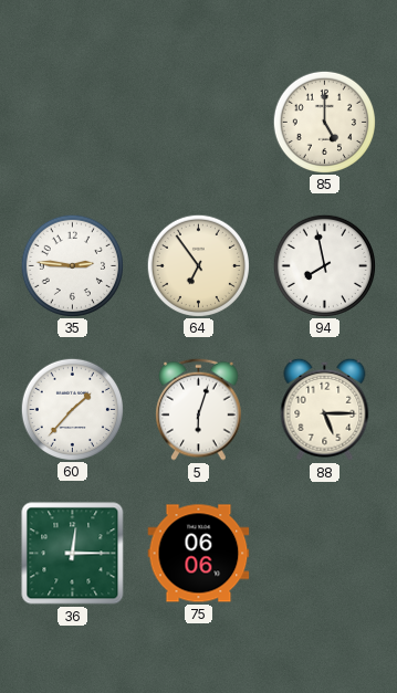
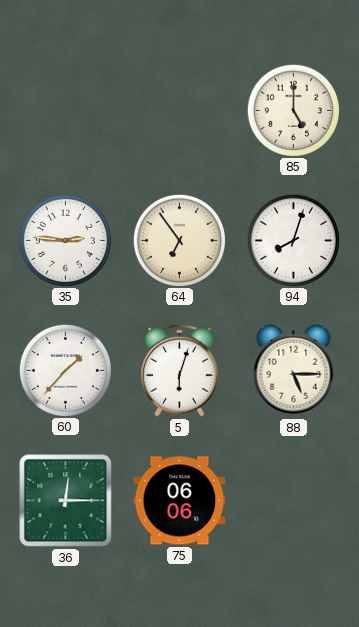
94: 7:58 -> 8:03
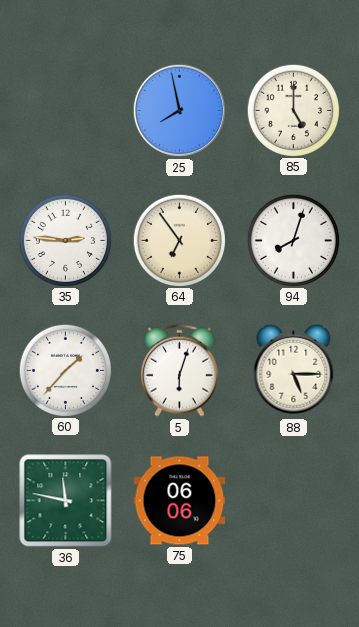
25: none -> 7:58
36: 12:15 -> 11:47
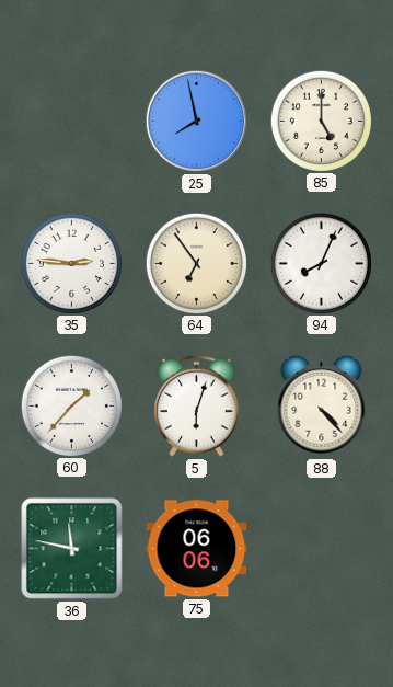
94: 8:03 -> 8:04
88: 5:15 -> 4:23
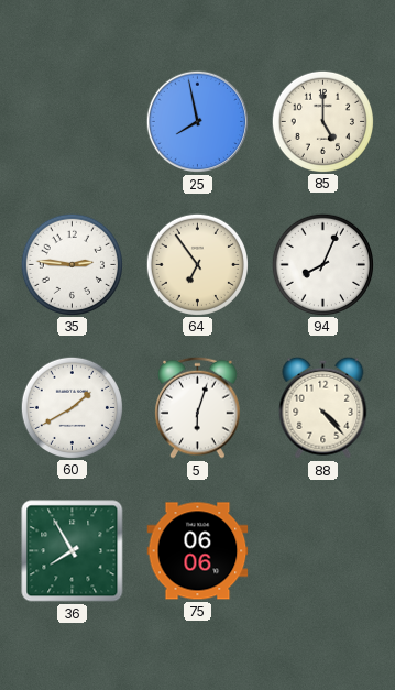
60: 1:37 -> 1:40
36: 11:47 -> 7:55
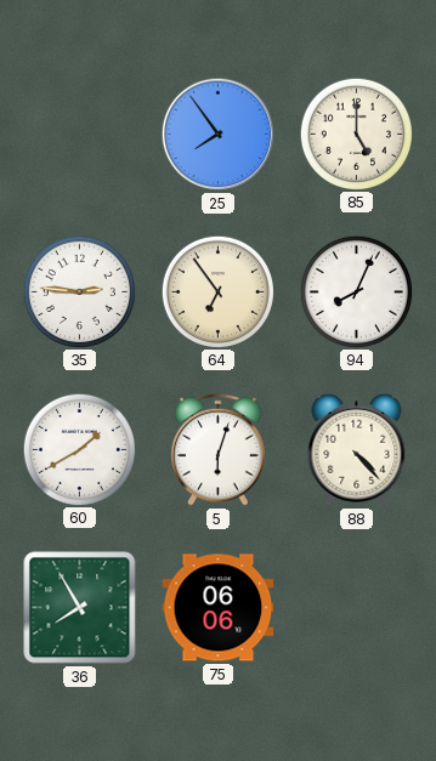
25: 7:58 -> 7:54
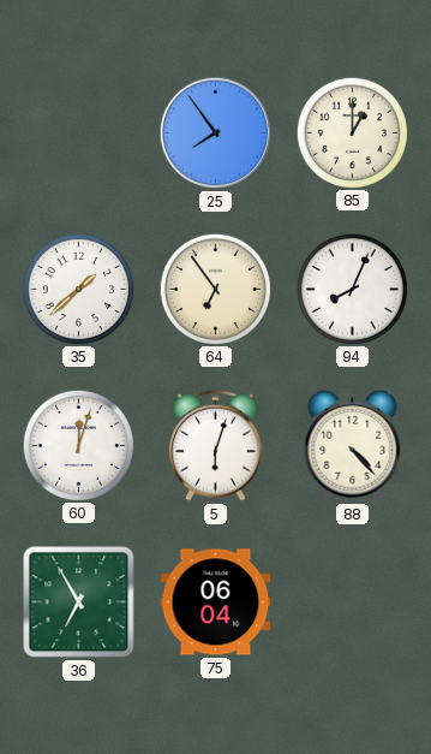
85: 5:00 -> 1:00
35: 2:46 -> 1:38
60: 1:40 -> 12:03
36: 7:55 -> 6:55
75: 06:06 -> 06:04
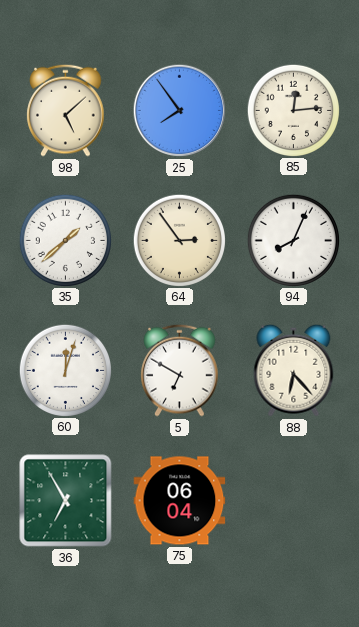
98: none -> 5:08
85: 1:00 -> 12:14
64: 6:54 -> 2:54
5: 6:03 -> 6:50
88: 4:23 -> 6:23
